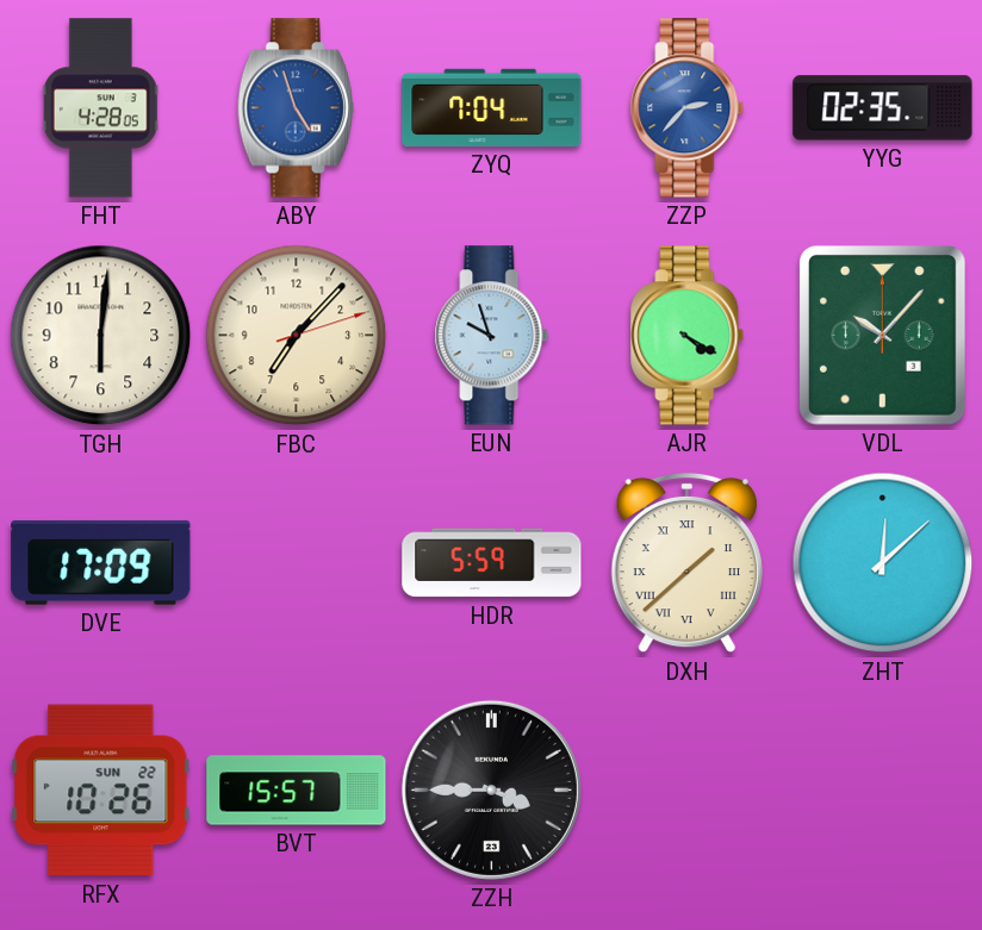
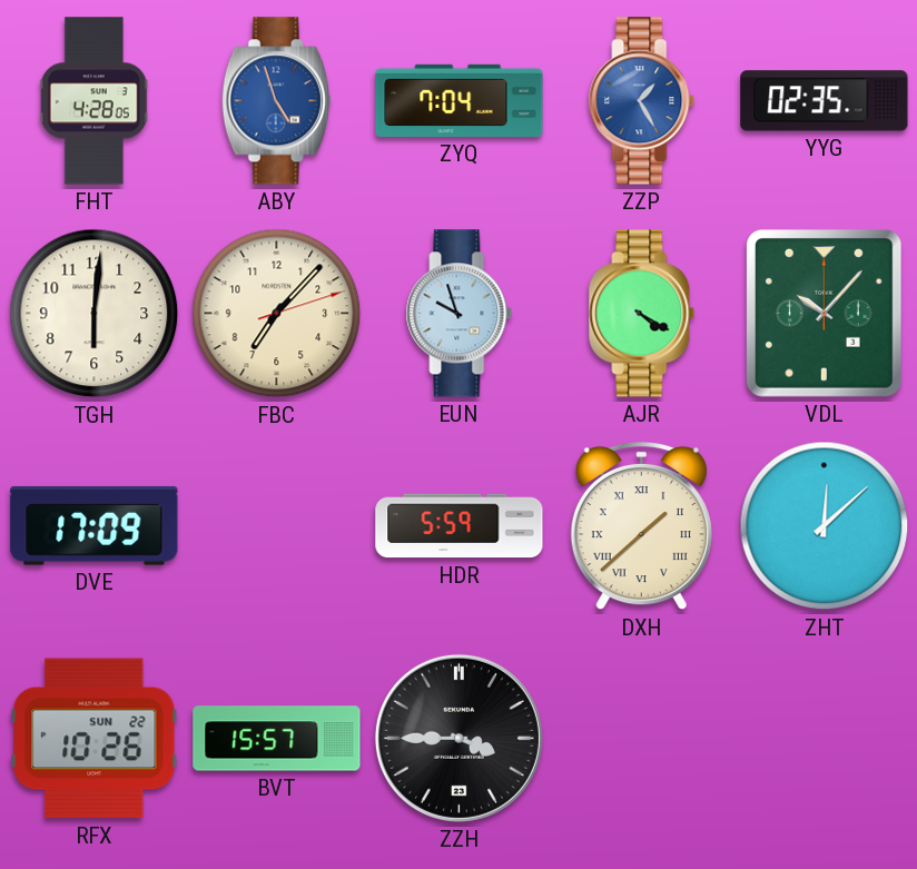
ZZP: 2:37 -> 1:25
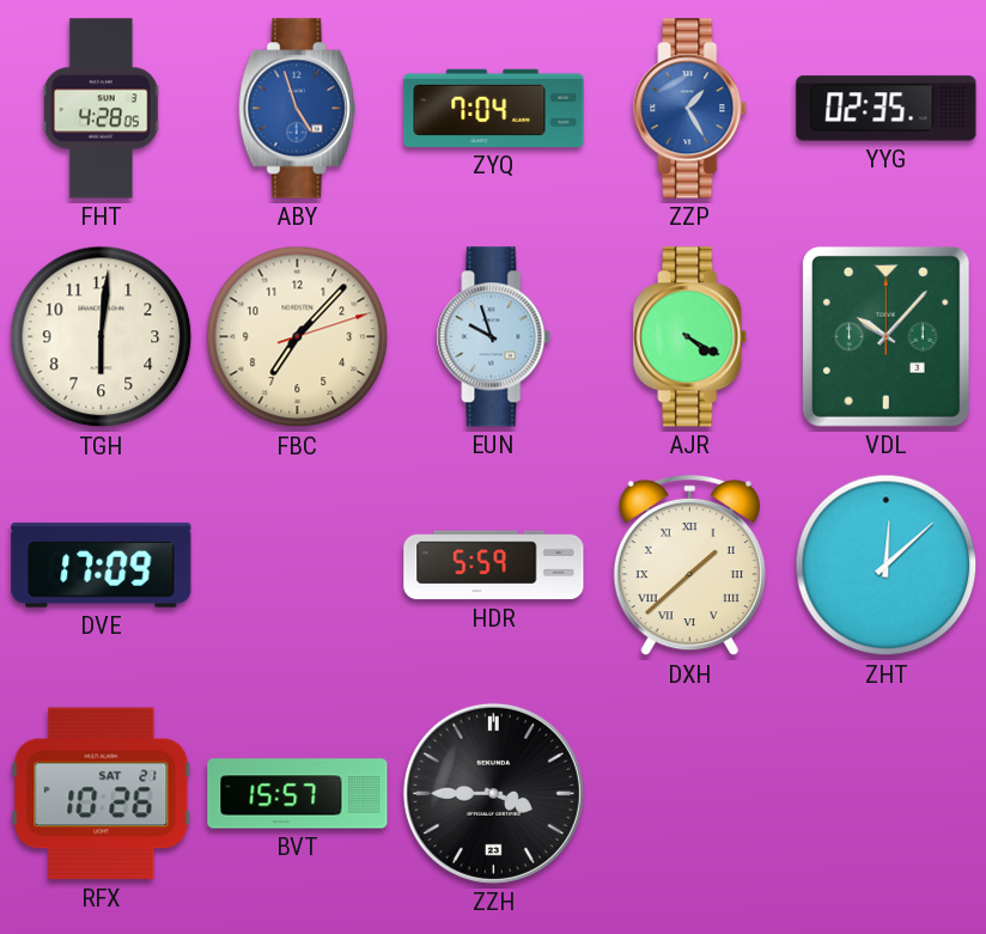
RFX date: SUN 22 -> SAT 21
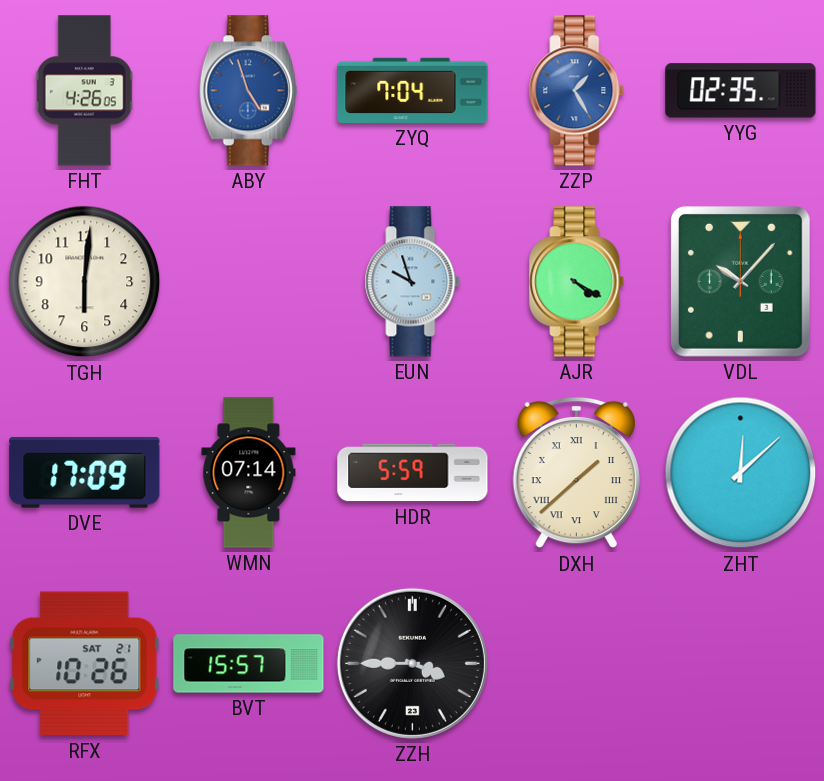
FHT: 4:28 -> 4:26
FBC: 7:07 -> none
WMN: none -> 07:14
